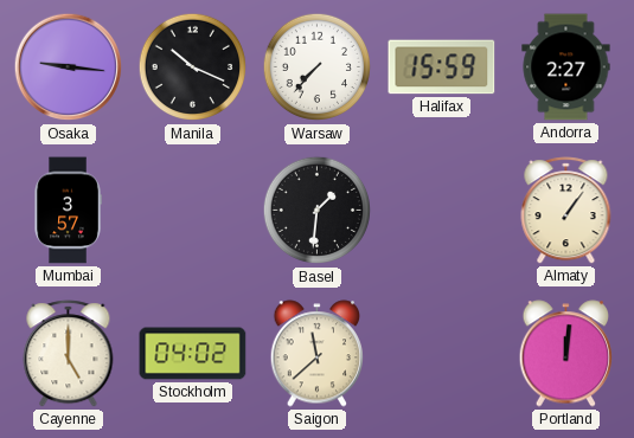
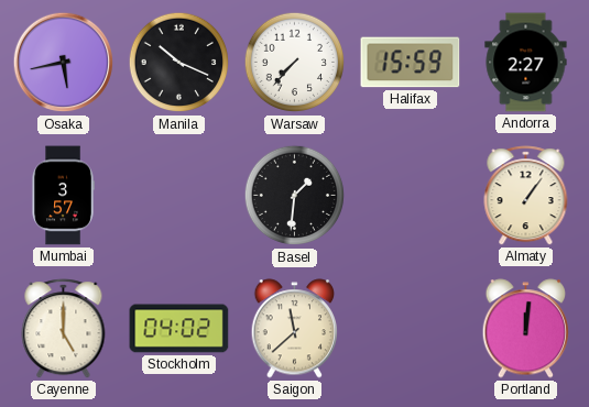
Osaka: 9:16 -> 5:43
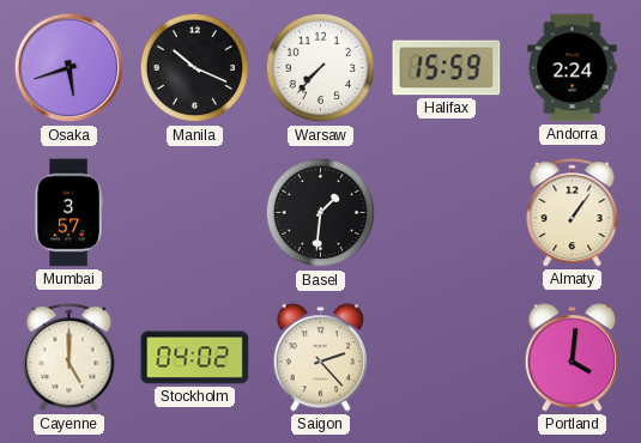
Osaka: 5:43 -> 5:42
Andorra: 2:27 -> 2:24
Saigon: 11:38 -> 2:23
Portland: 12:01 -> 4:01
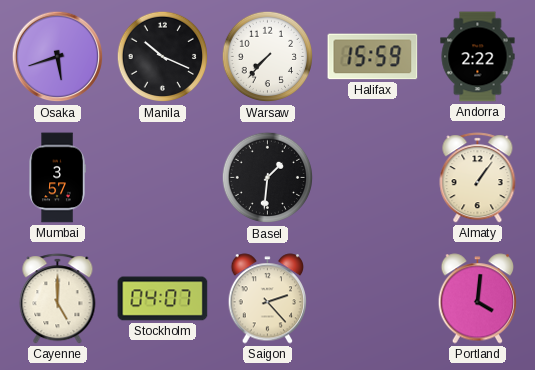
Andorra: 2:24 -> 2:22
Stockholm: 04:02 -> 04:07
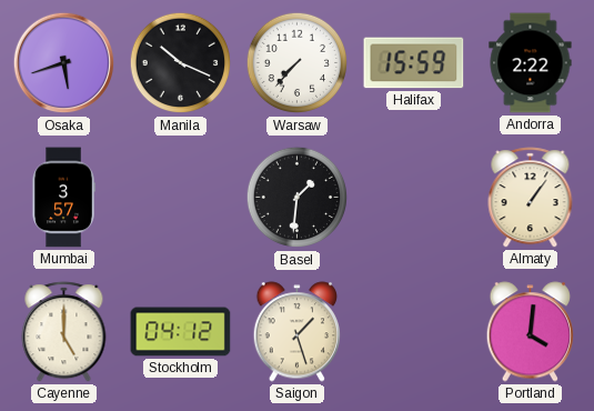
Stockholm: 04:07 -> 04:12
Saigon: 2:23 -> 1:27
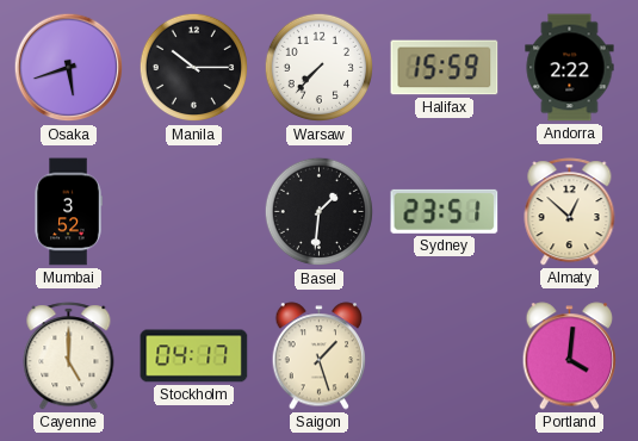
Manila: 10:19 -> 10:15
Mumbai: 3:57 -> 3:52
Sydney: none -> 23:51
Almaty: 1:06 -> 12:52
Stockholm: 04:12 -> 04:17
